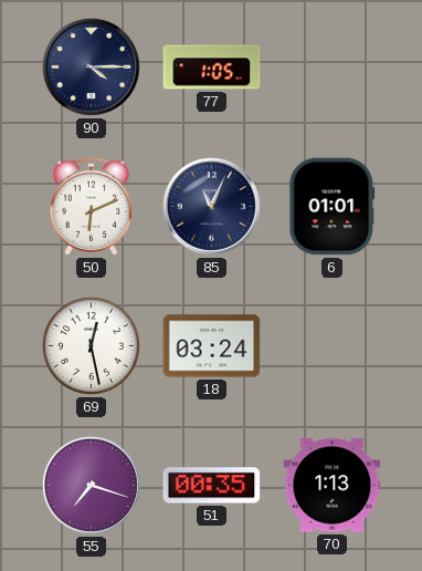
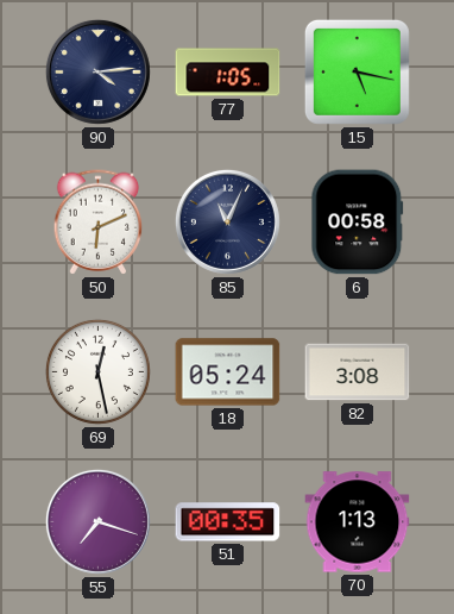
90: 4:15 -> 4:14
15: none -> 5:17
6: 01:01 -> 00:58
18: 03:24 -> 05:24
82: none -> 3:08
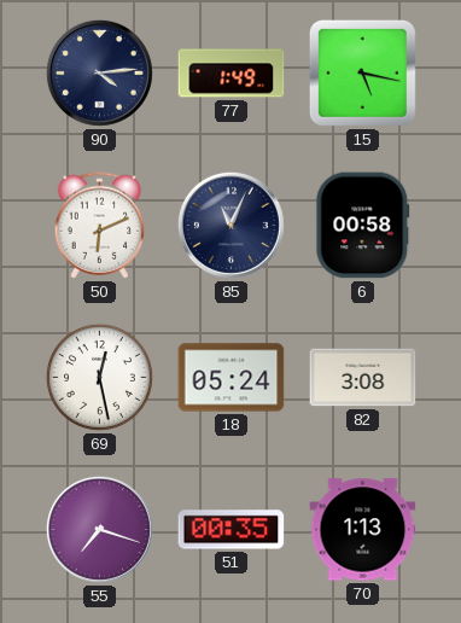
77: 1:05 -> 1:49
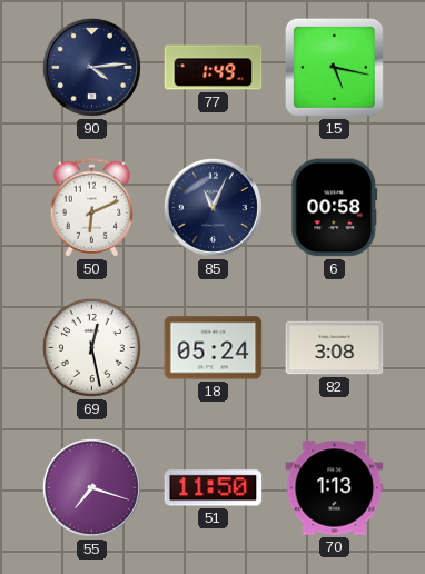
51: 00:35 -> 11:50
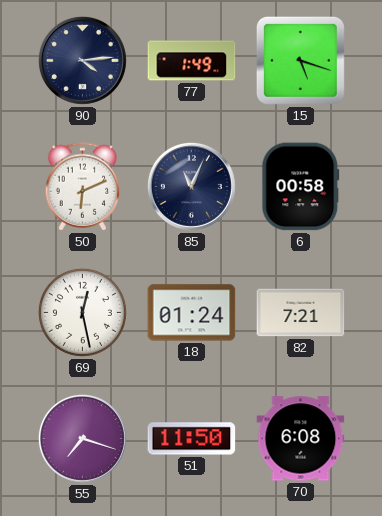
15: 5:17 -> 5:18
18: 05:24 -> 01:24
82: 3:08 -> 7:21
70: 1:13 -> 6:08
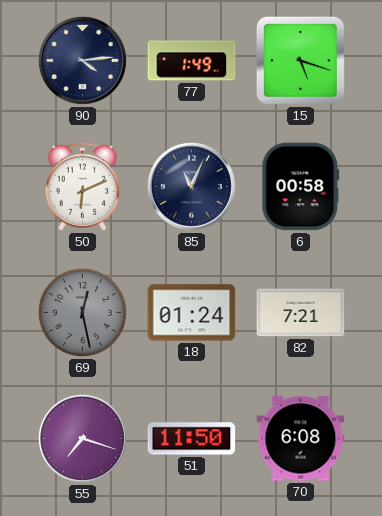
69 dial: white -> grey
